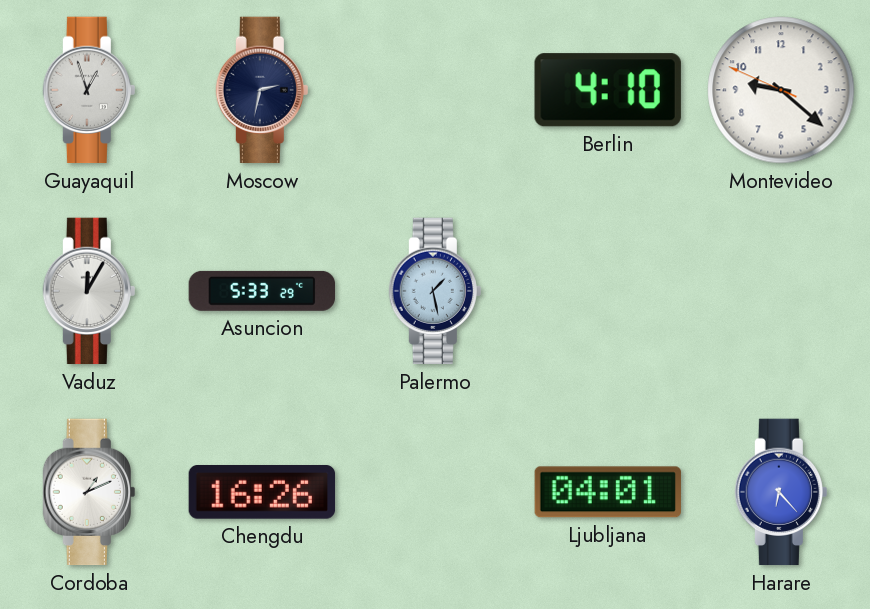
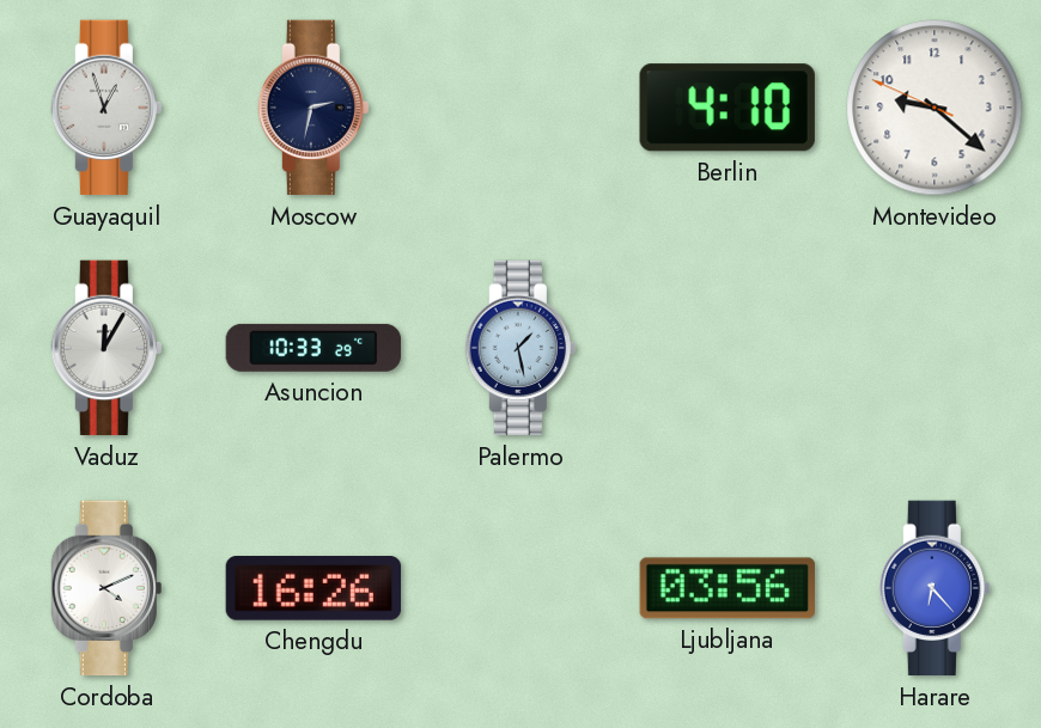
Asuncion: 5:33 -> 10:33
Cordoba: 1:11 -> 4:11
Ljubljana: 04:01 -> 03:56
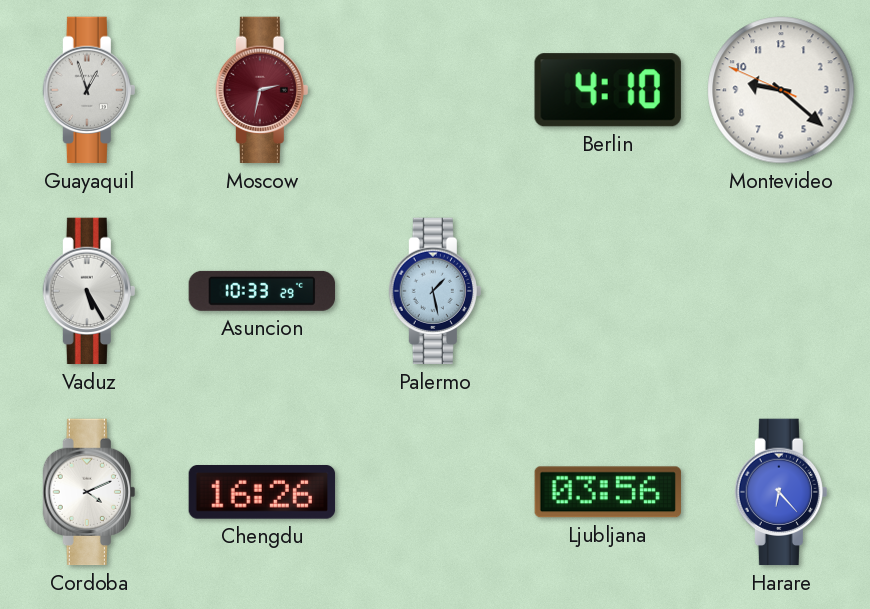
Moscow dial: navy -> burgundy
Vaduz: 12:05 -> 5:25
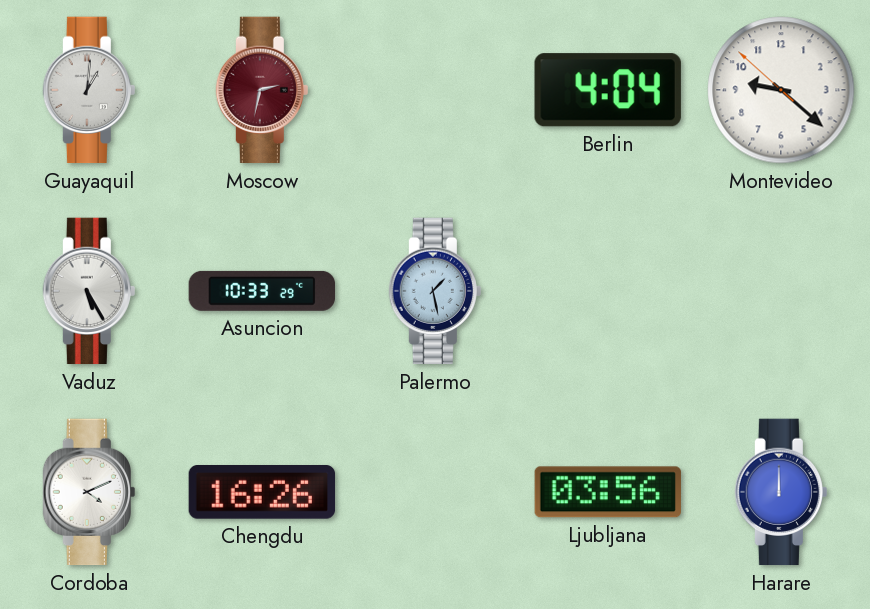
Guayaquil: 12:57 -> 1:01
Berlin: 4:10 -> 4:04
Montevideo: 9:21:49 -> 9:21:52
Harare: 6:23 -> 12:00
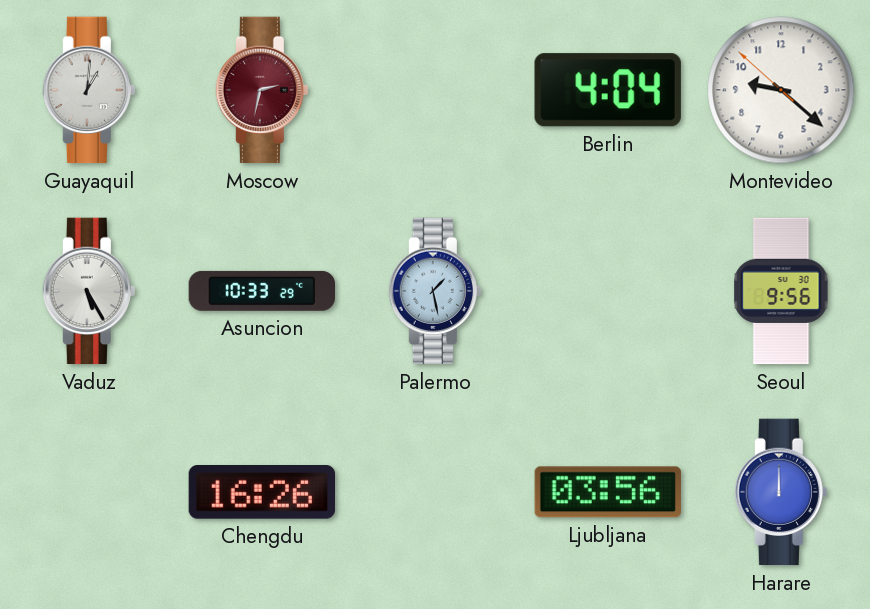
Seoul: none -> 9:56
Cordoba: 4:11 -> none
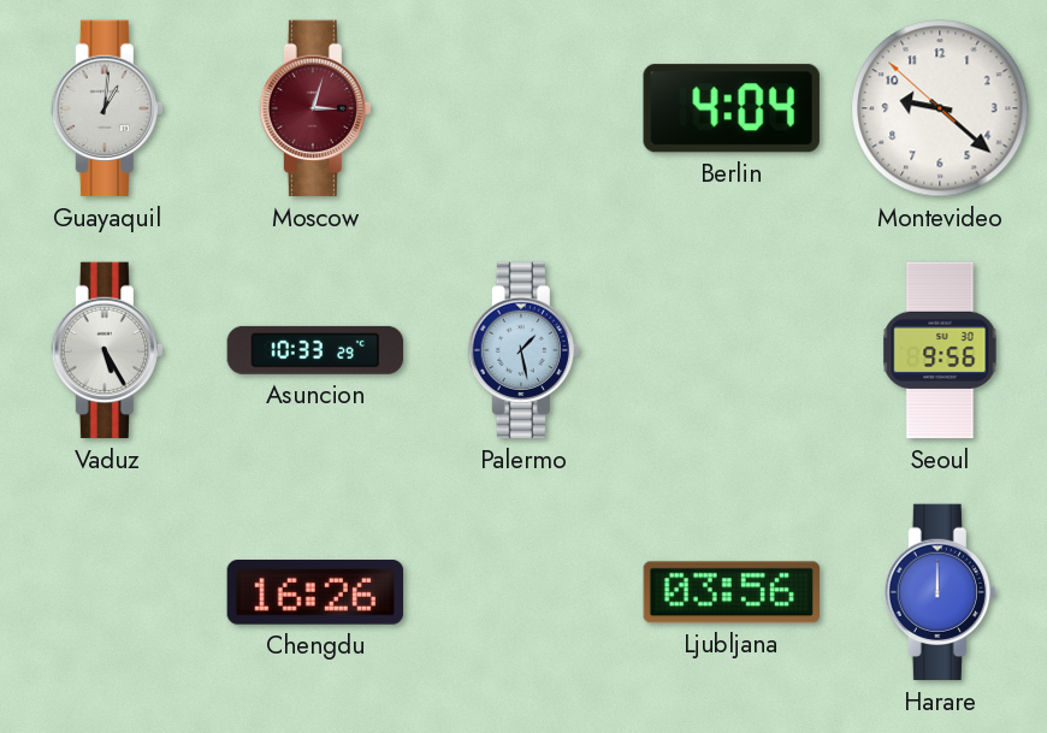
Moscow: 2:32 -> 3:03
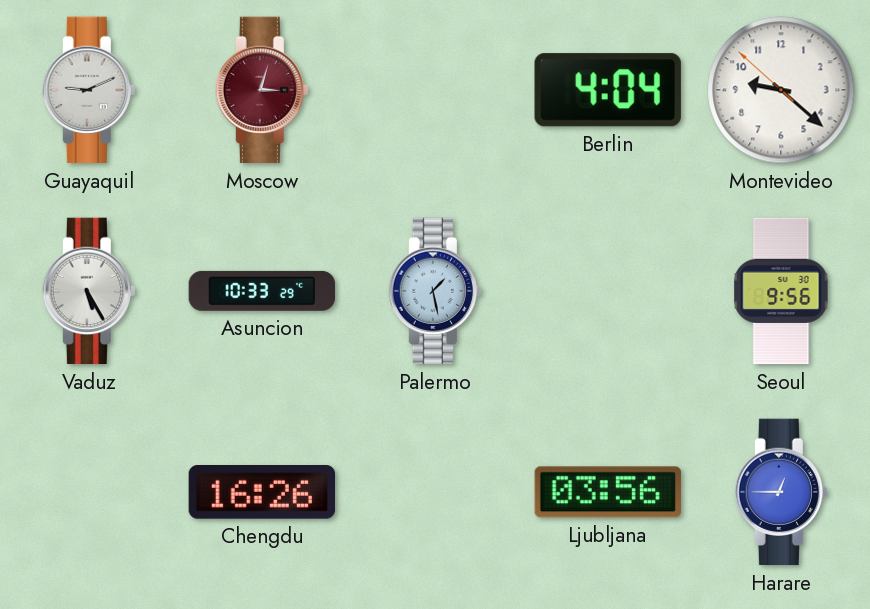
Guayaquil: 1:01 -> 9:11
Harare: 12:00 -> 12:45
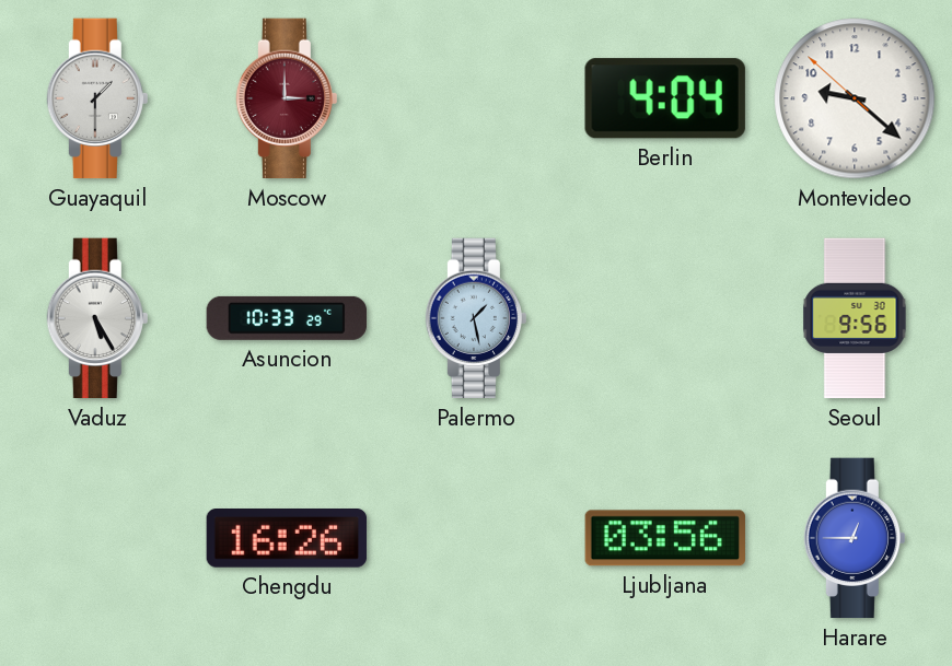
Guayaquil: 9:11 -> 1:30
Moscow: 3:03 -> 3:00
